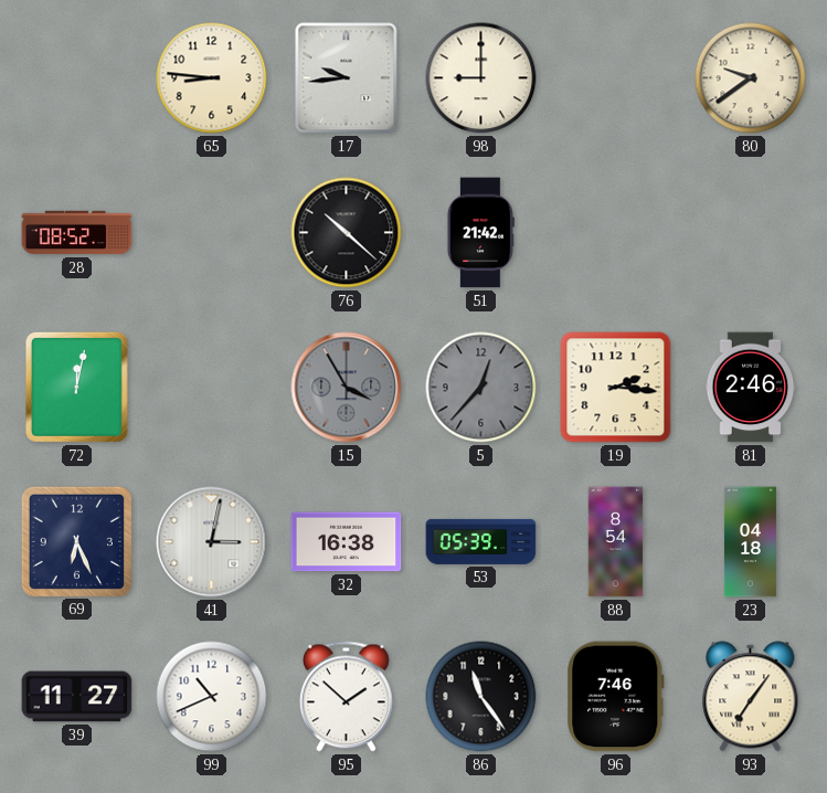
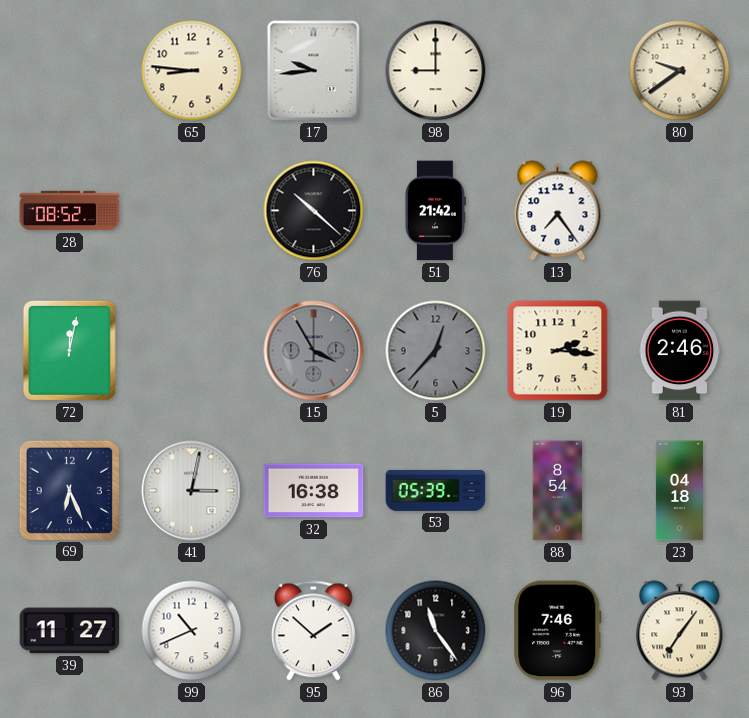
13: none -> 7:24
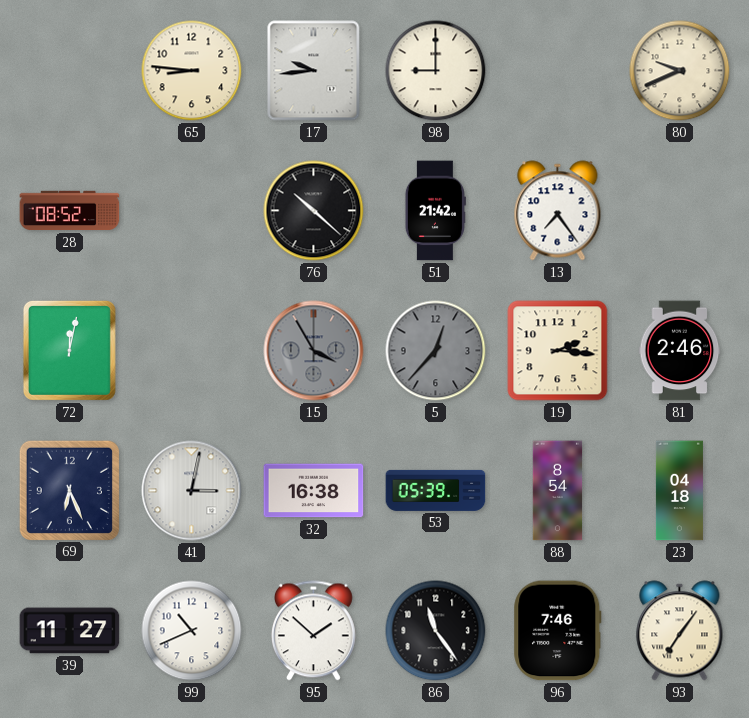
80: 9:39 -> 9:41
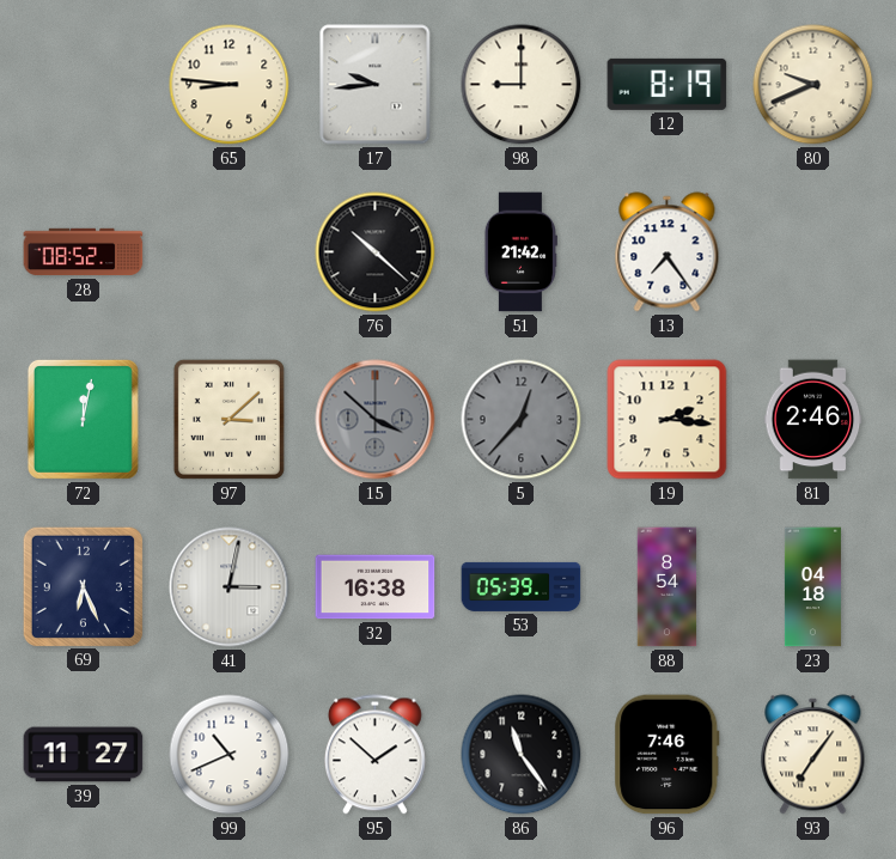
12: none -> 8:19
97: none -> 3:08
15: 3:55 -> 3:52
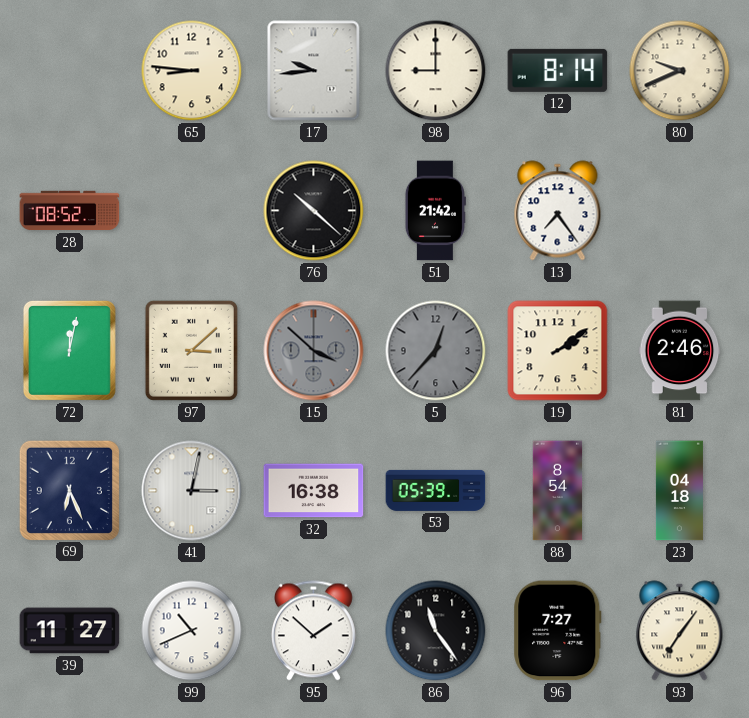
12: 8:19 -> 8:14
19: 2:16 -> 2:09
96: 7:46 -> 7:27
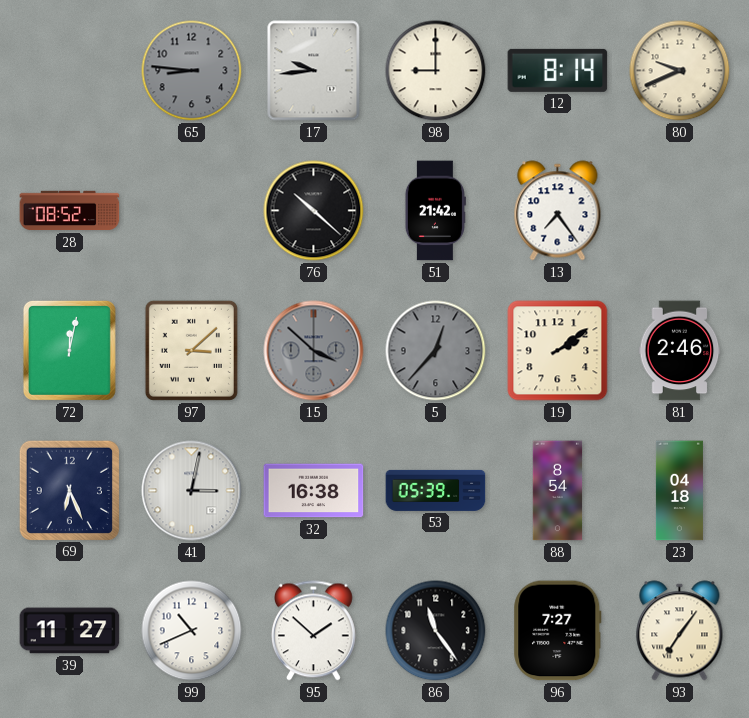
65 dial: cream -> grey
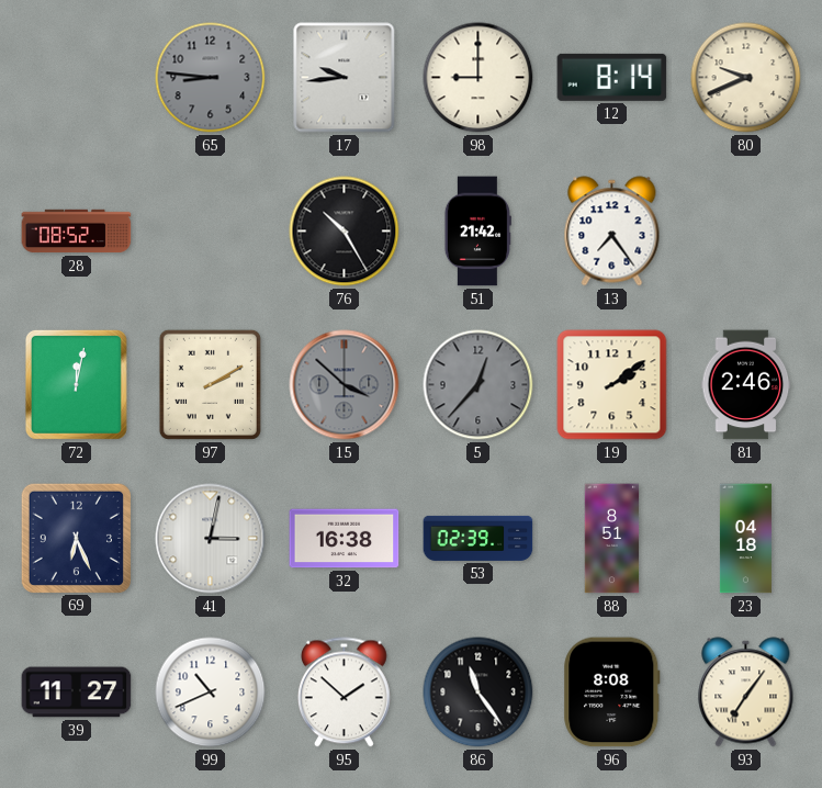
76: 10:22 -> 10:25
97: 3:08 -> 2:10
53: 05:39 -> 02:39
88: 8:54 -> 8:51
96: 7:27 -> 8:08
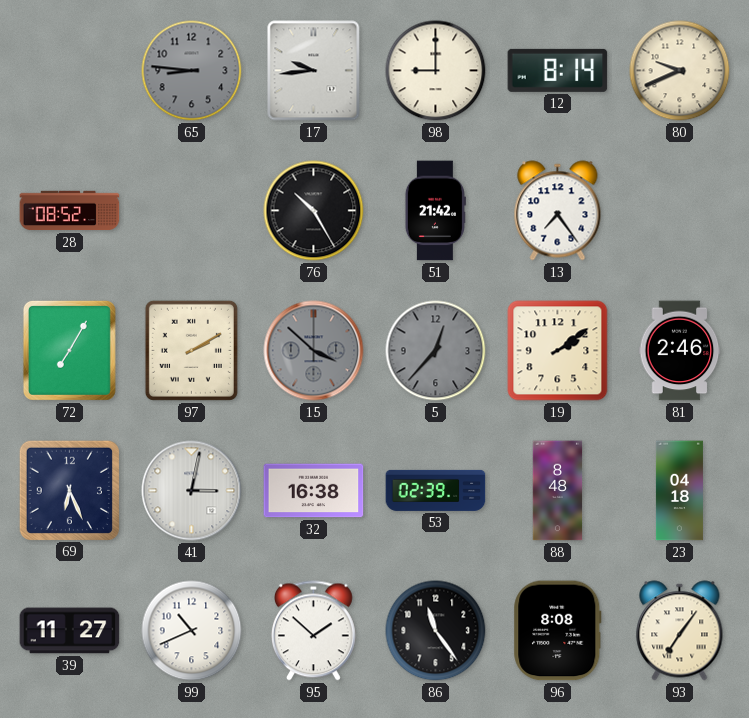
72: 12:02 -> 7:05
88: 8:51 -> 8:48
